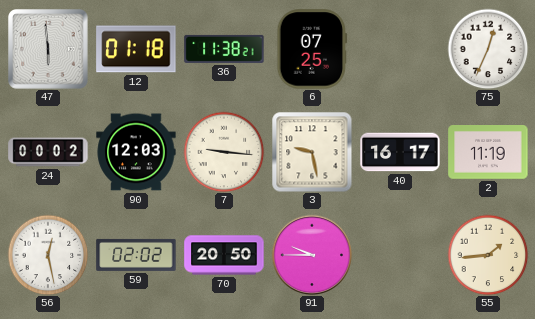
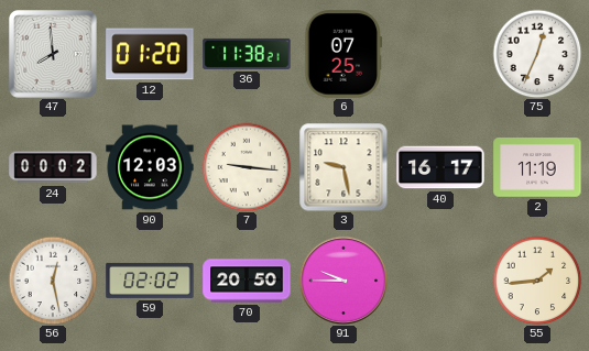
47: 5:59 -> 7:59
12: 01:18 -> 01:20
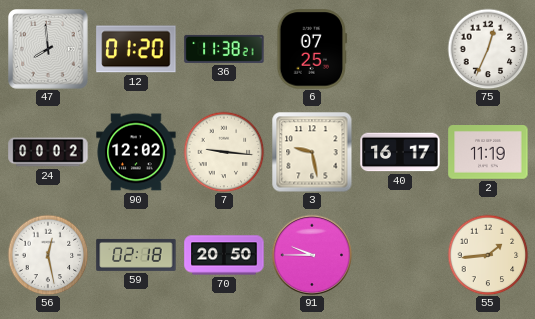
90: 12:03 -> 12:02
59: 02:02 -> 02:18
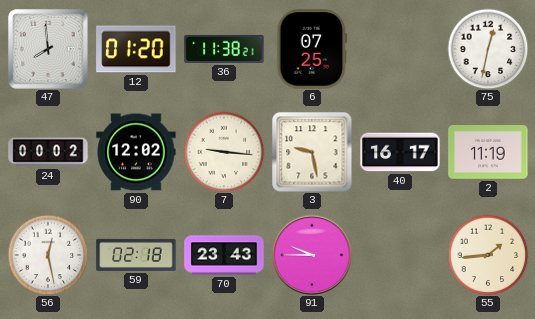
75: 12:34 -> 12:32
70: 20:50 -> 23:43
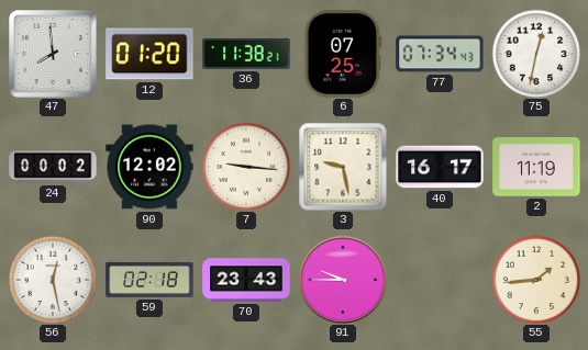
77: none -> 07:34
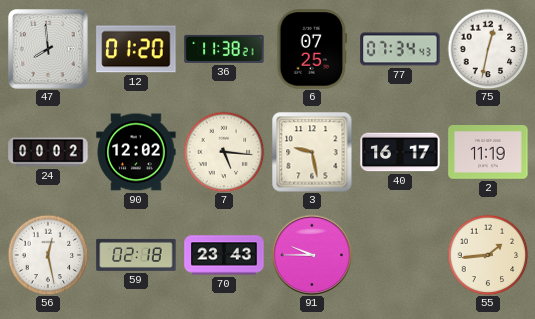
7: 9:16 -> 5:16
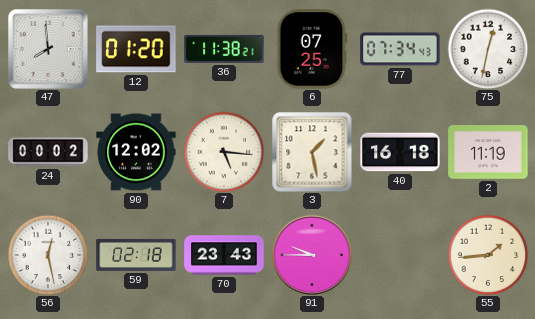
3: 9:28 -> 1:28
40: 16:17 -> 16:18
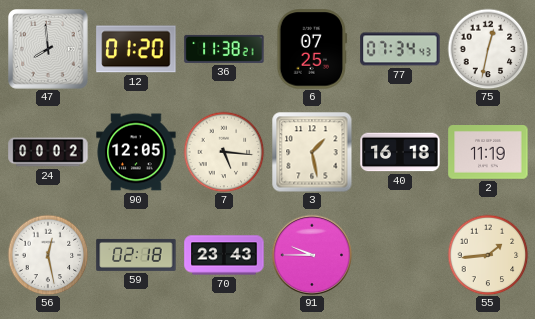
90: 12:02 -> 12:05
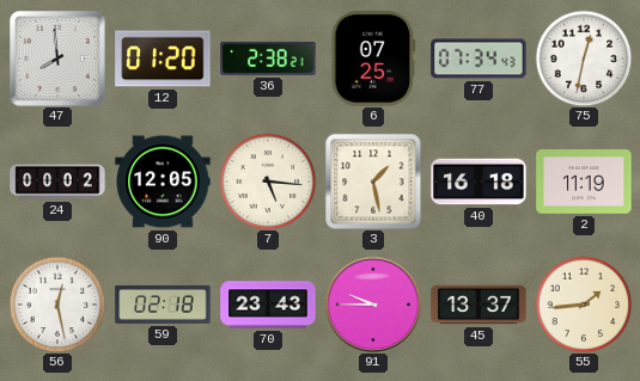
36: 11:38 -> 2:38
45: none -> 13:37
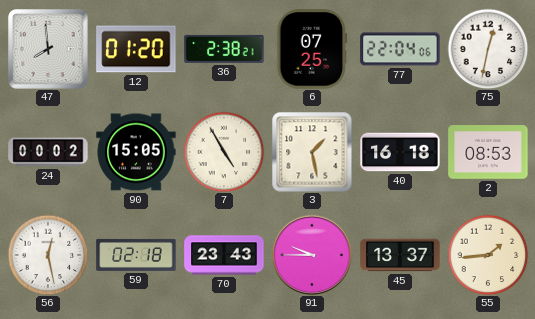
77: 07:34 -> 22:04
90: 12:05 -> 15:05
7: 5:16 -> 4:55
2: 11:19 -> 08:53
